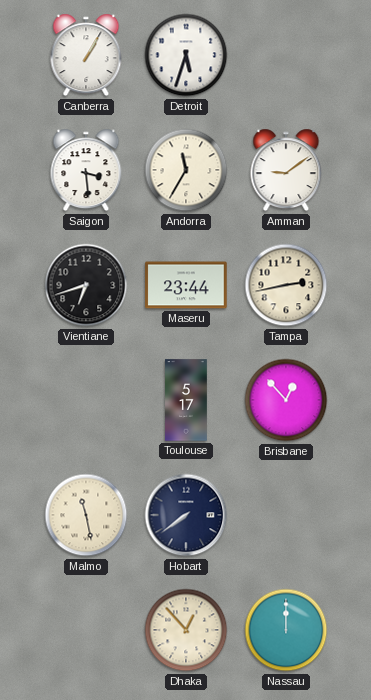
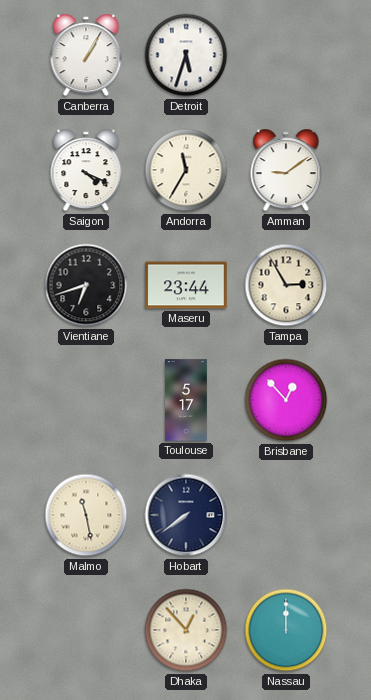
Saigon: 3:29 -> 4:19
Tampa: 2:43 -> 2:55
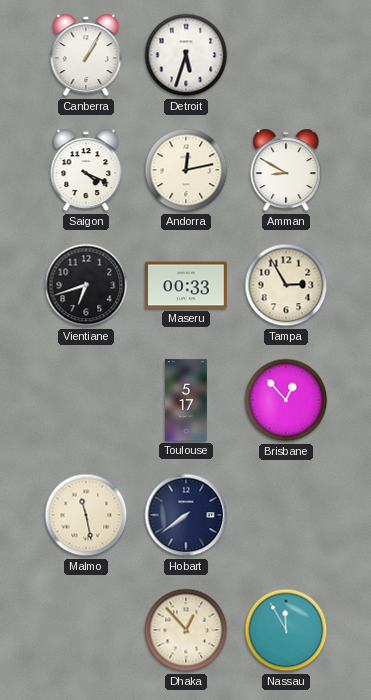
Andorra: 11:35 -> 12:13
Amman: 9:09 -> 8:50
Maseru: 23:44 -> 00:33
Nassau: 12:00 -> 11:55
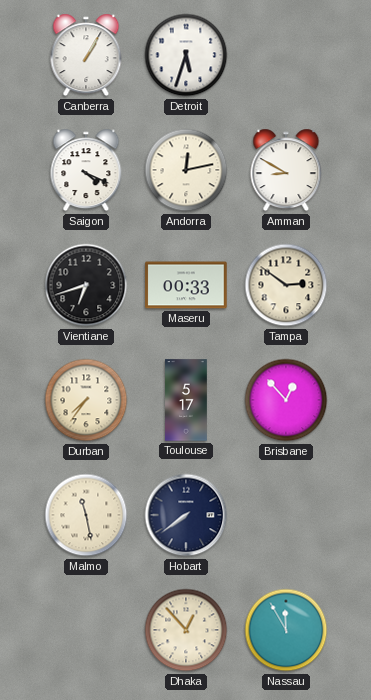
Tampa: 2:55 -> 2:51
Durban: none -> 7:36
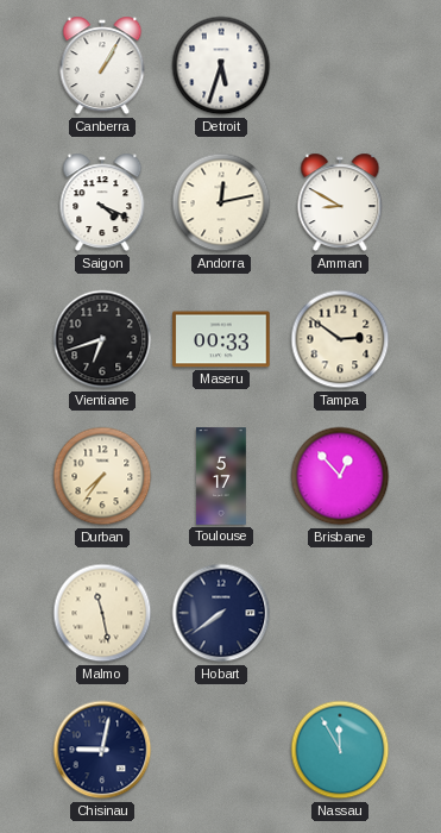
Chisinau: none -> 9:02
Dhaka: 12:53 -> none
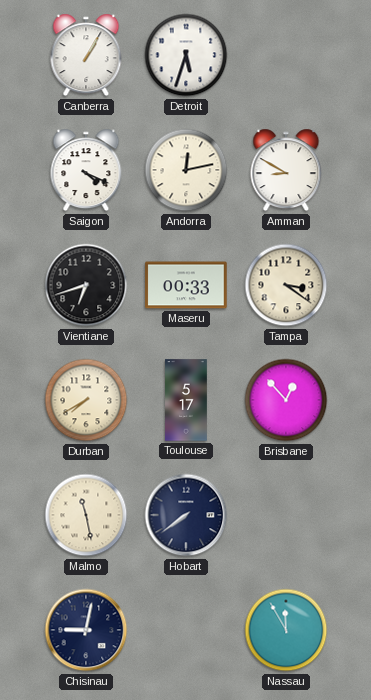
Tampa: 2:51 -> 3:21
Durban: 7:36 -> 7:40
